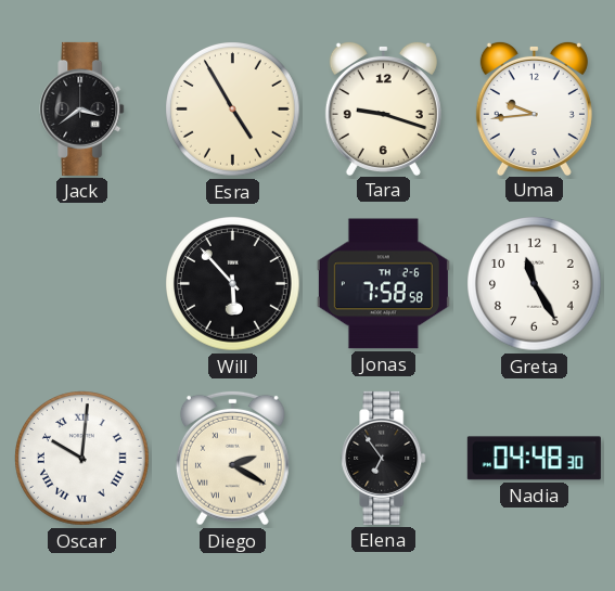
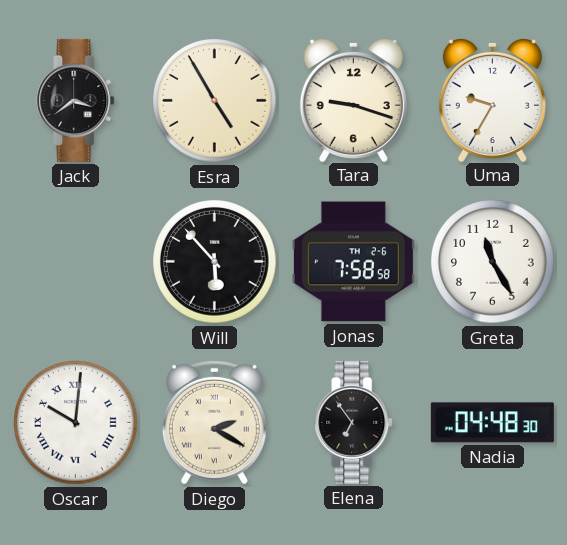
Uma: 9:44 -> 9:35
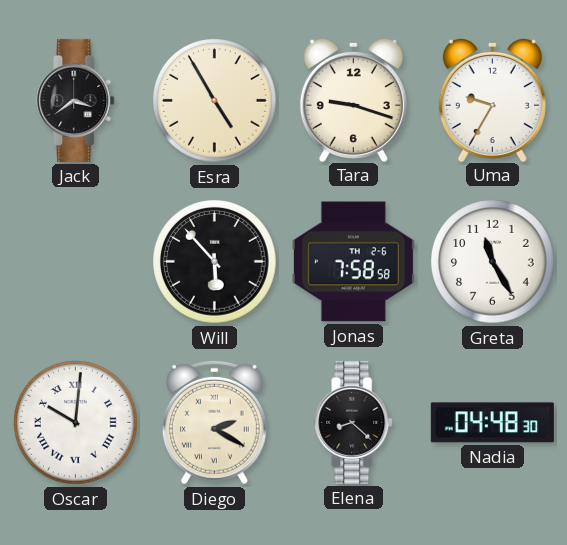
Elena: 6:54 -> 8:22
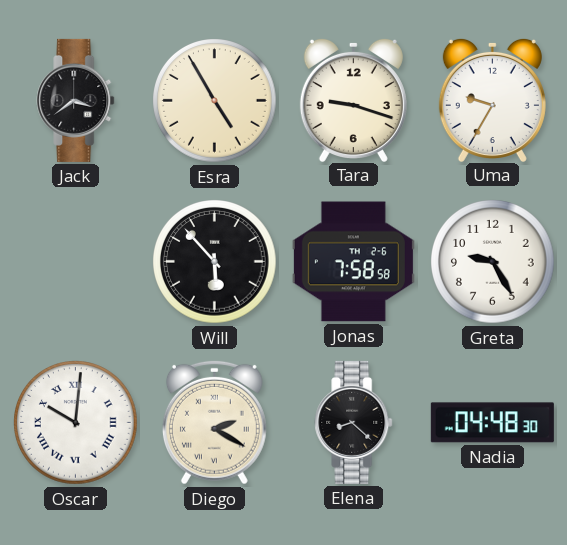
Greta: 11:25 -> 9:25
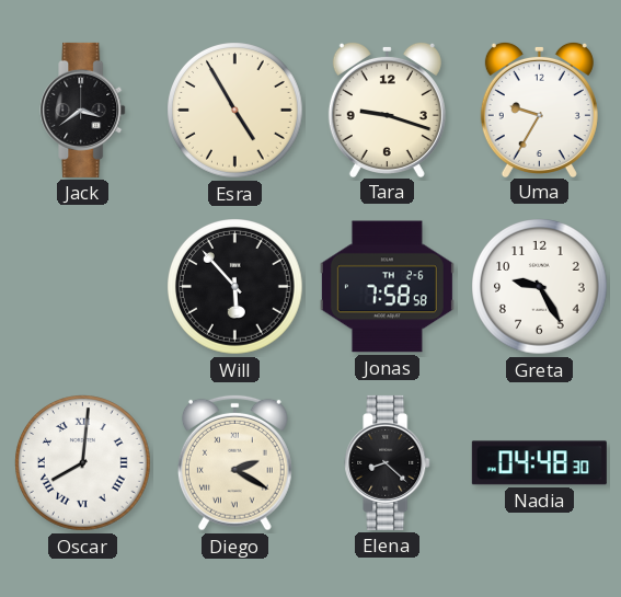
Oscar: 10:01 -> 8:01
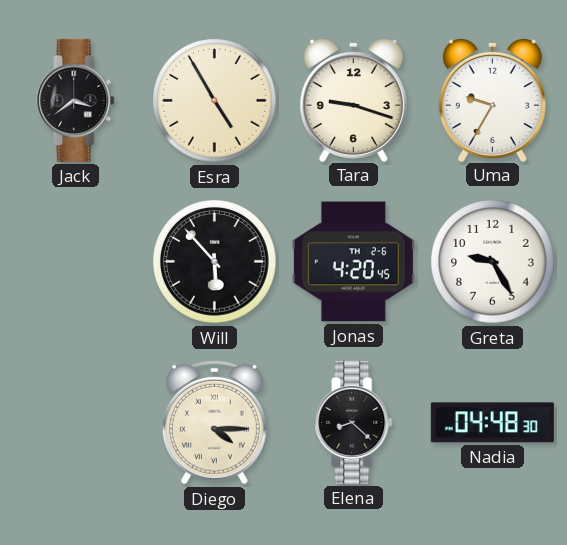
Jonas: 7:58 -> 4:20
Oscar: 8:01 -> none
Diego: 2:20 -> 4:15
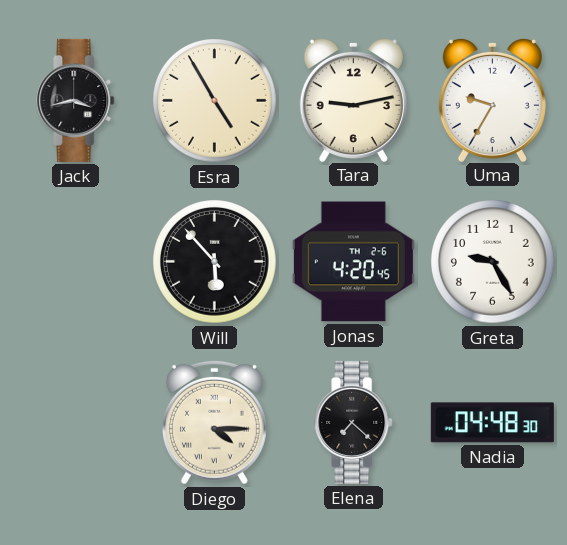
Jack: 3:39 -> 3:43
Tara: 9:18 -> 9:13
Elena: 8:22 -> 7:22
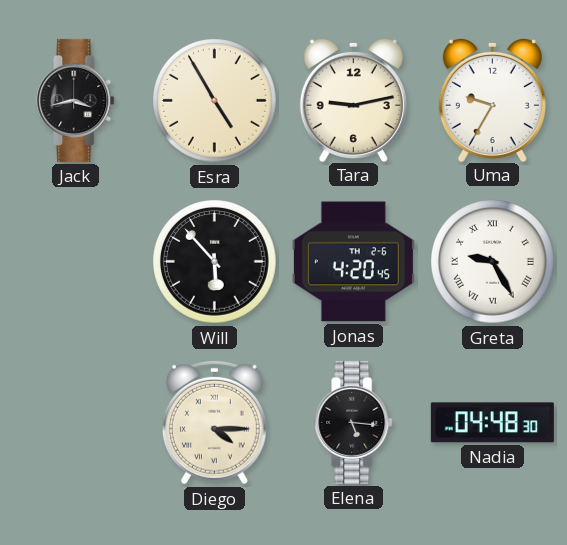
Greta numerals: Arabic -> Roman
Elena: 7:22 -> 5:16
